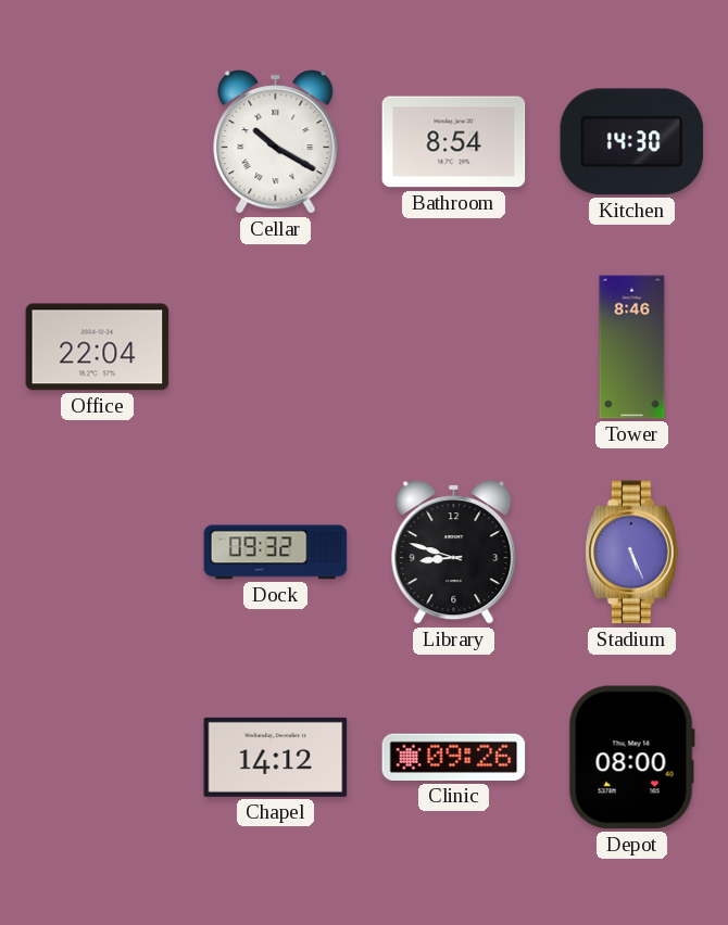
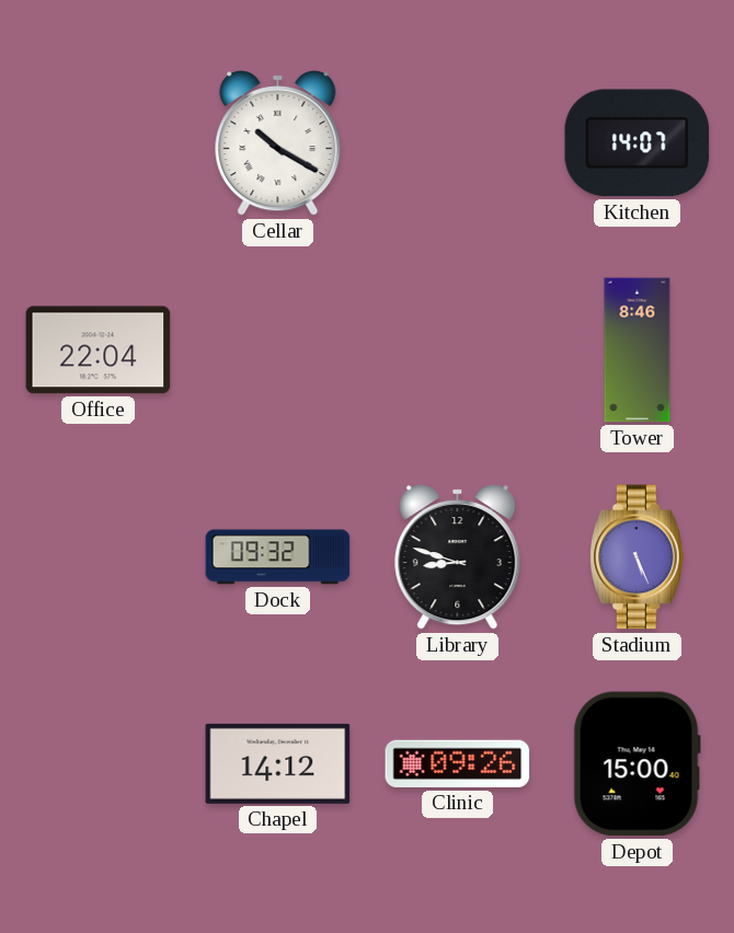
Bathroom: 8:54 -> none
Kitchen: 14:30 -> 14:07
Depot: 08:00 -> 15:00
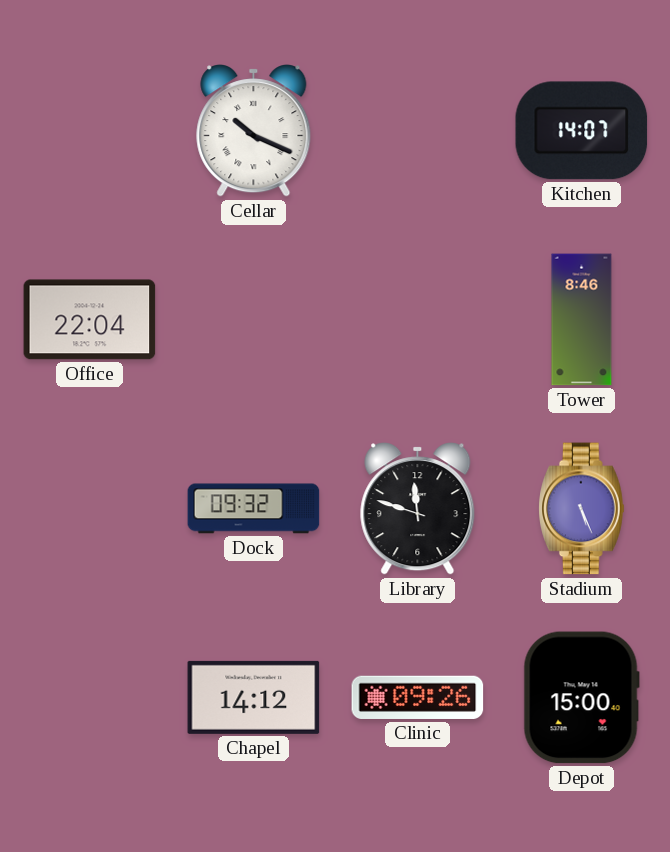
Cellar: 10:20 -> 10:19
Library: 8:48 -> 11:48
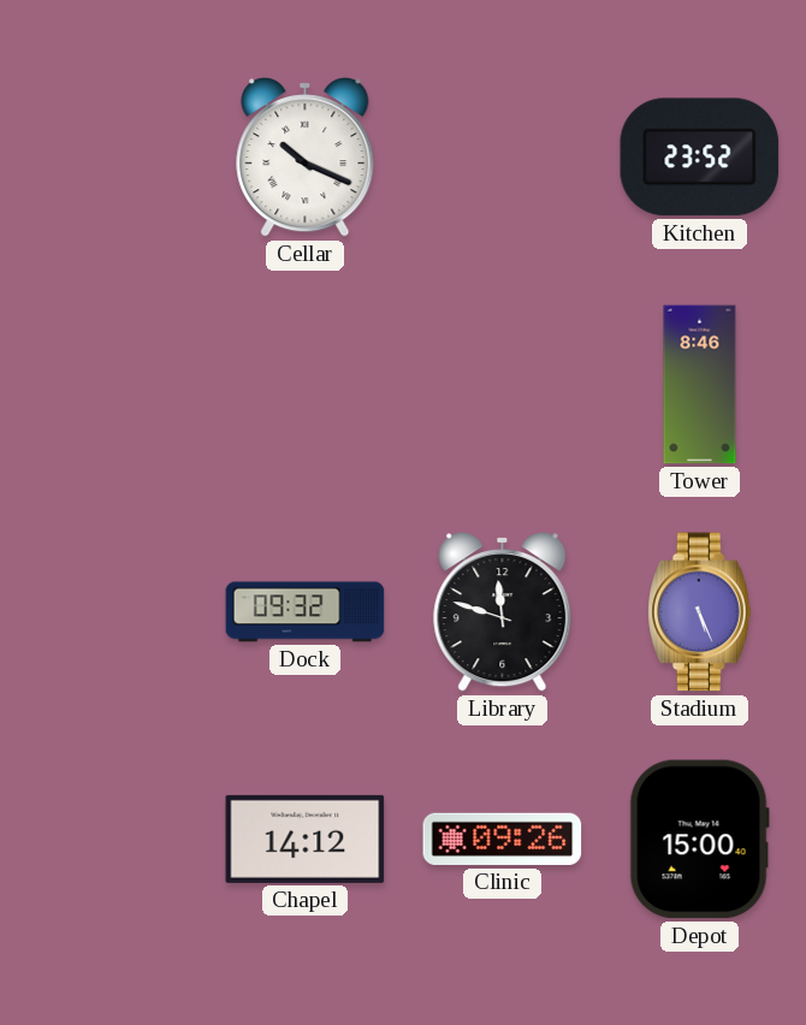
Kitchen: 14:07 -> 23:52
Office: 22:04 -> none
